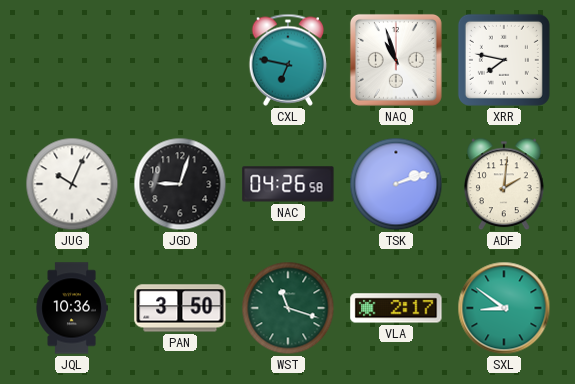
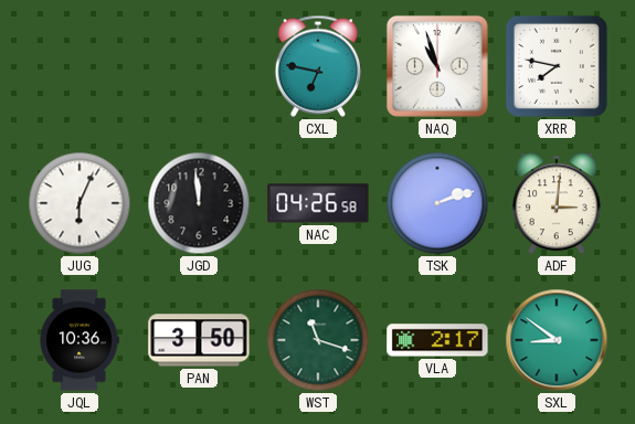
JUG: 10:04 -> 6:04
JGD: 9:03 -> 11:59
ADF: 2:01 -> 3:01
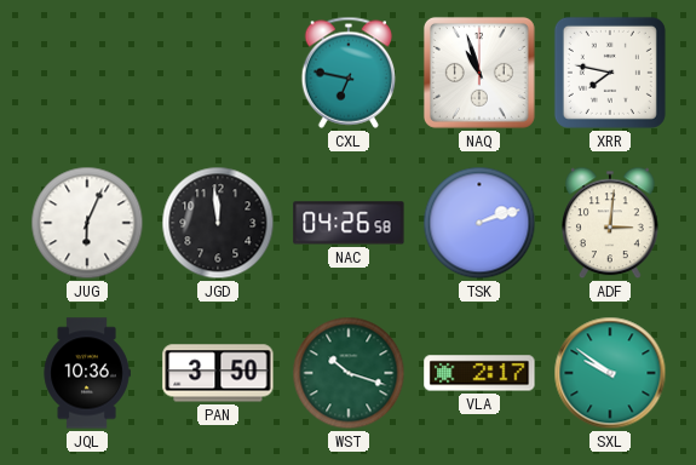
WST: 11:18 -> 10:18
SXL: 8:51 -> 9:51
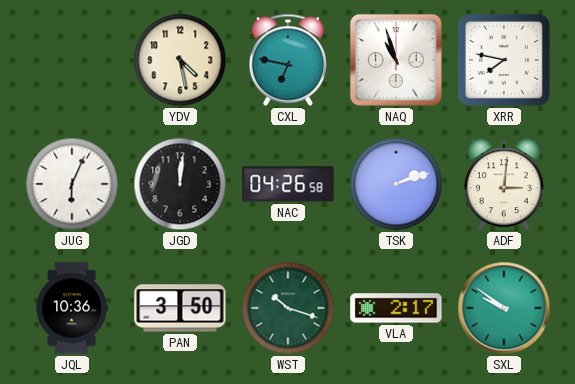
YDV: none -> 4:28
JGD: 11:59 -> 12:01
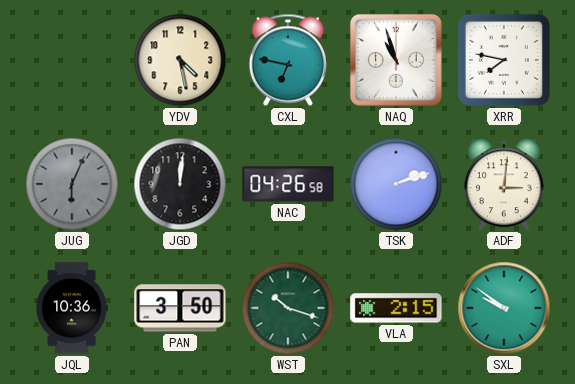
JUG dial: white -> grey
VLA: 2:17 -> 2:15
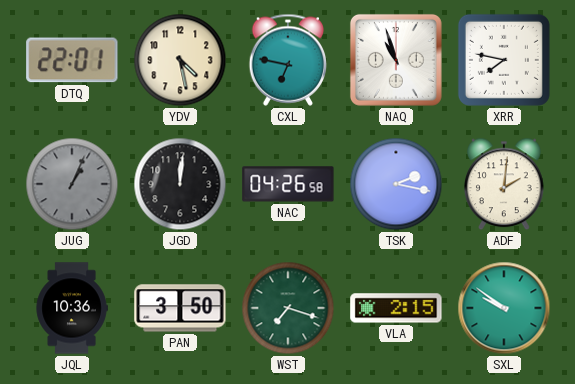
DTQ: none -> 22:01
JUG: 6:04 -> 1:04
TSK: 2:12 -> 2:17
ADF: 3:01 -> 2:01
WST: 10:18 -> 7:18
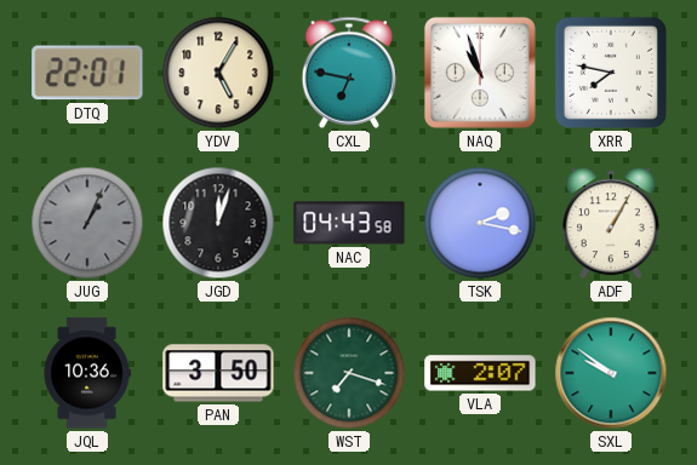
YDV: 4:28 -> 5:05
JGD: 12:01 -> 12:03
NAC: 04:26 -> 04:43
ADF: 2:01 -> 1:05
VLA: 2:15 -> 2:07
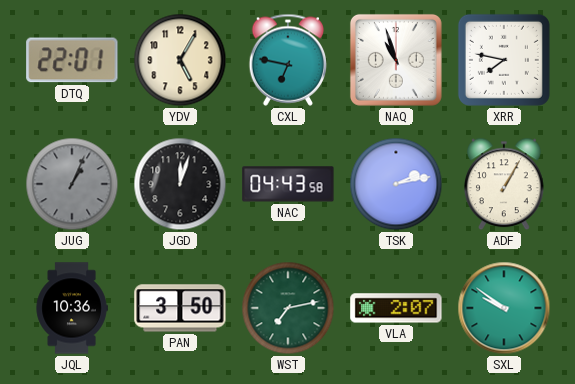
TSK: 2:17 -> 2:13
WST: 7:18 -> 7:13
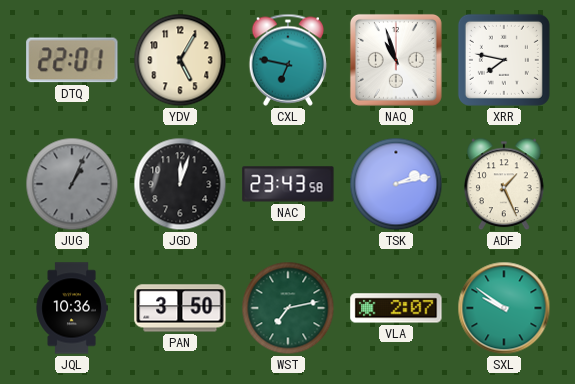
NAC: 04:43 -> 23:43
ADF: 1:05 -> 1:26
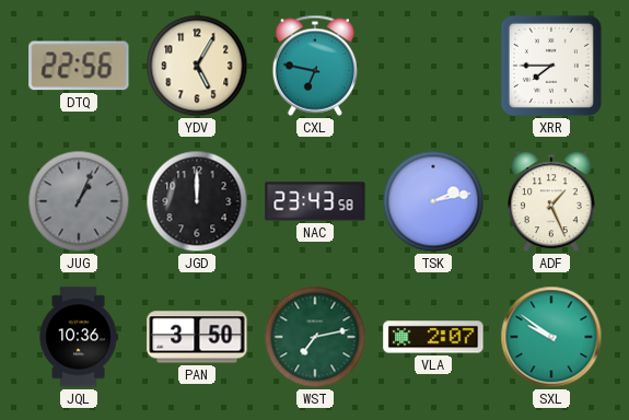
DTQ: 22:01 -> 22:56
NAQ: 10:57 -> none
XRR: 7:47 -> 7:45
JGD: 12:03 -> 12:00
